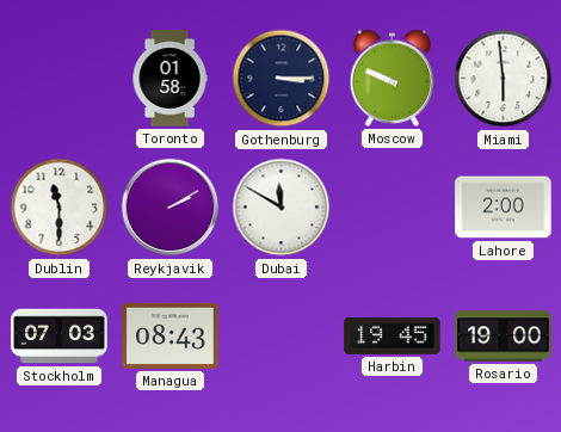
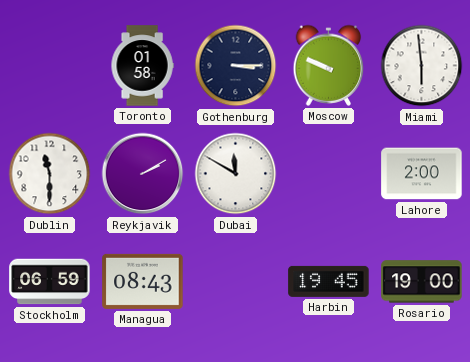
Stockholm: 07:03 -> 06:59
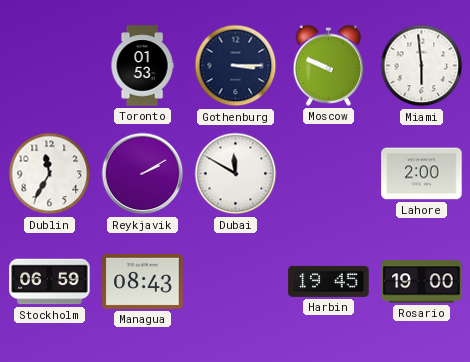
Toronto: 01:58 -> 01:53
Dublin: 11:30 -> 11:35
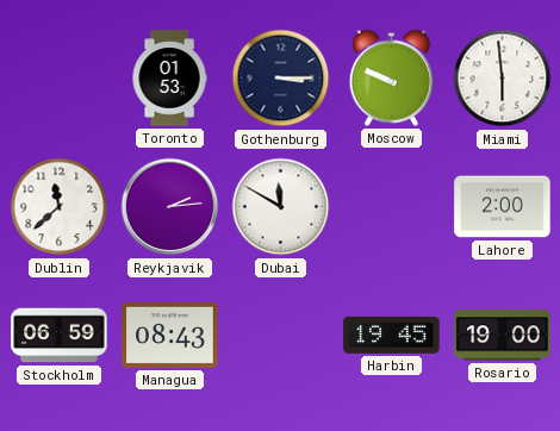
Dublin: 11:35 -> 11:38
Reykjavik: 2:10 -> 2:14
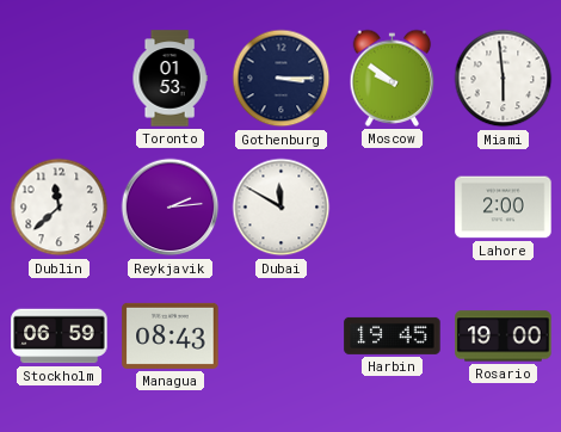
Moscow: 9:49 -> 9:51
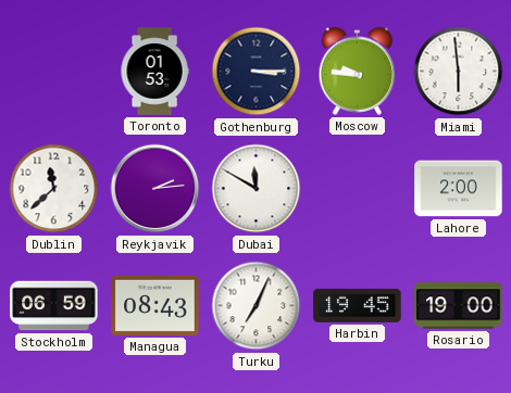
Moscow: 9:51 -> 9:46
Turku: none -> 7:04
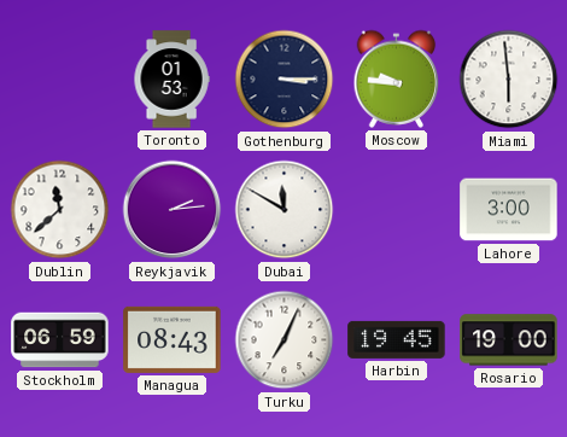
Lahore: 2:00 -> 3:00
